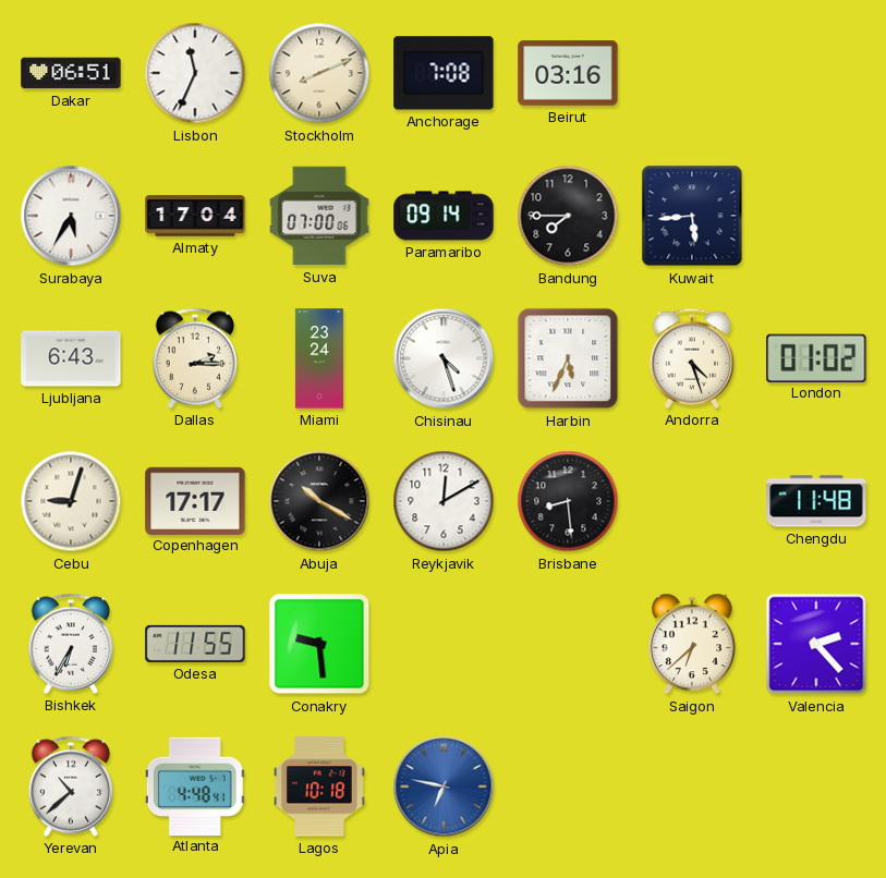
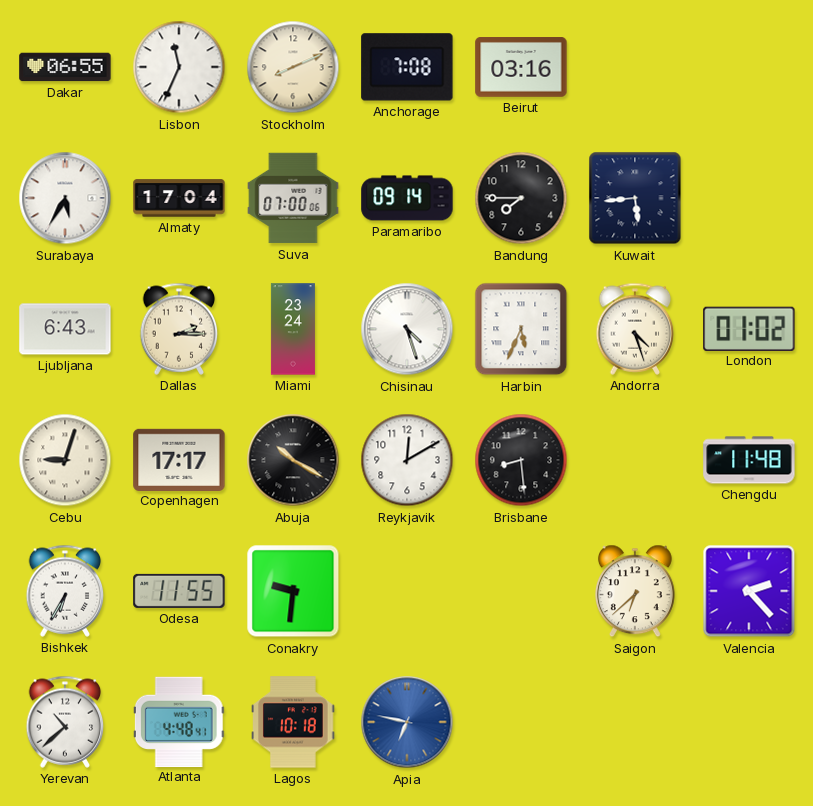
Dakar: 06:51 -> 06:55
Conakry: 9:29 -> 9:31
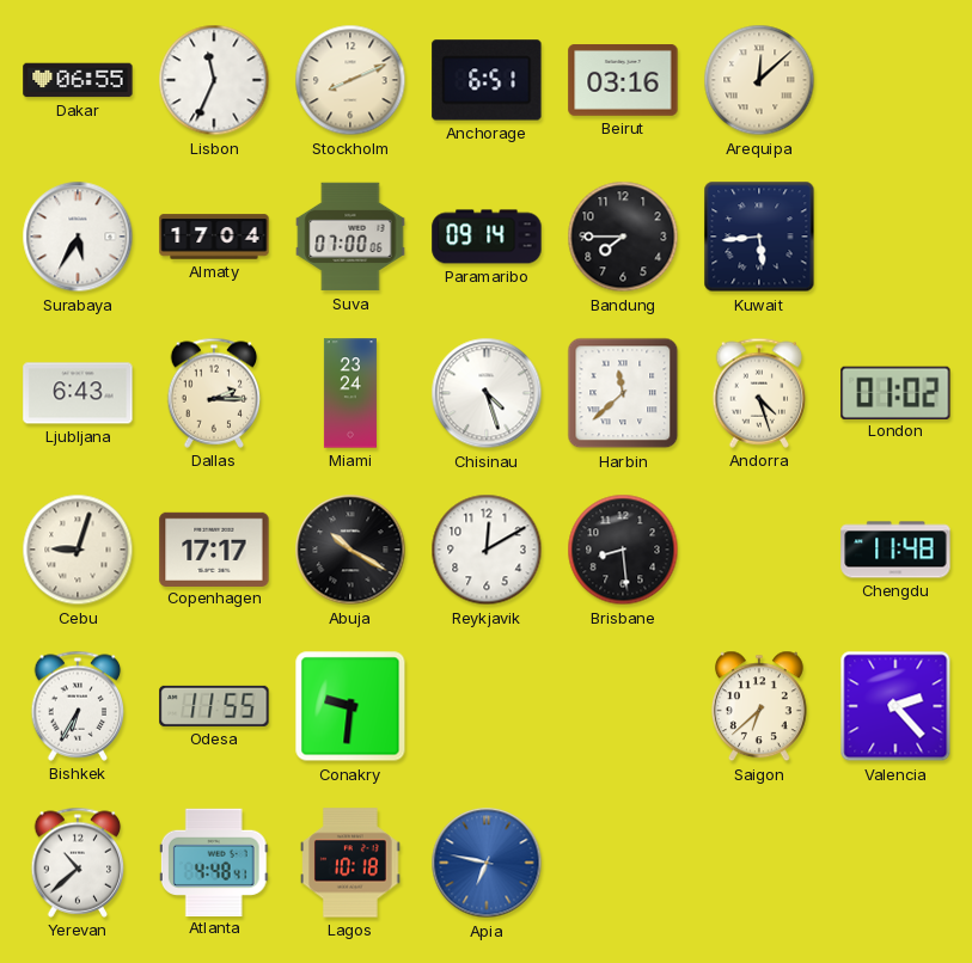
Anchorage: 7:08 -> 6:51
Arequipa: none -> 12:08
Harbin: 5:34 -> 11:38
